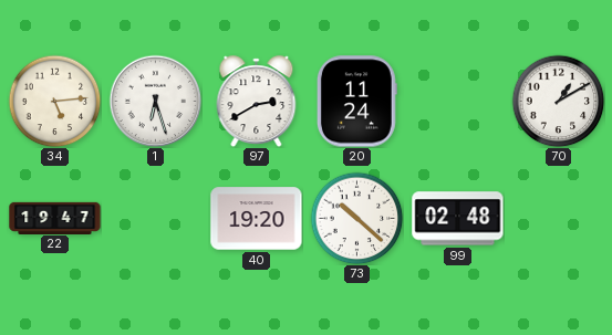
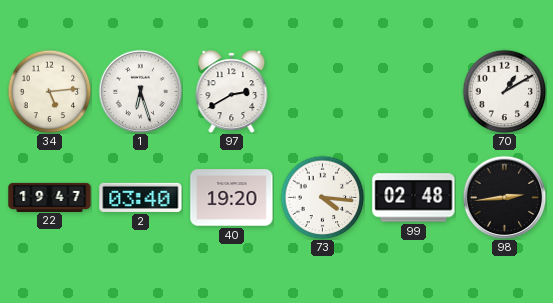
20: 11:24 -> none
2: none -> 03:40
73: 10:22 -> 4:16
98: none -> 2:44
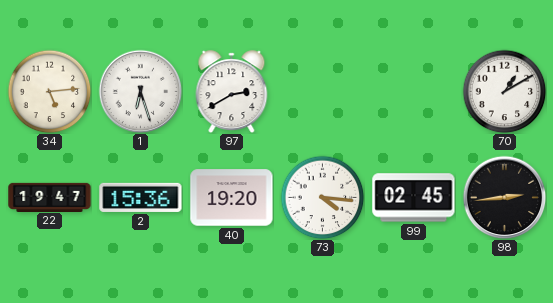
2: 03:40 -> 15:36
99: 02:48 -> 02:45
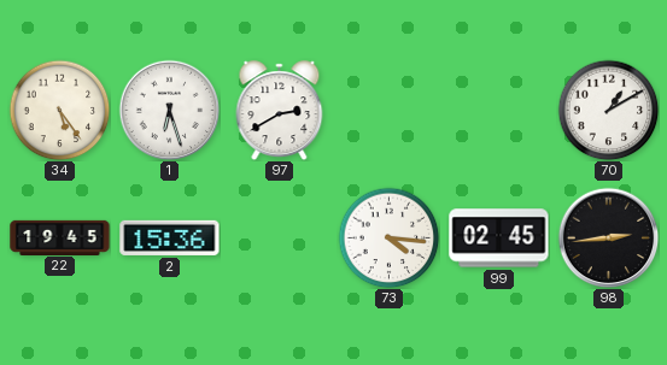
34: 5:14 -> 5:24
22: 19:47 -> 19:45
40: 19:20 -> none
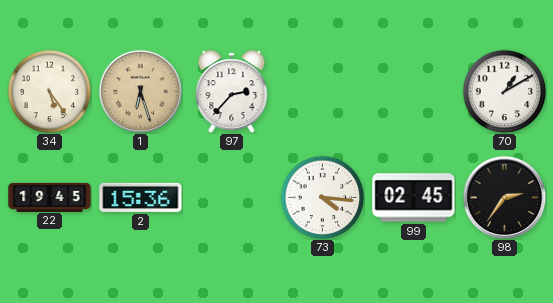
1 dial: white -> champagne
97: 2:40 -> 2:37
98: 2:44 -> 2:36
